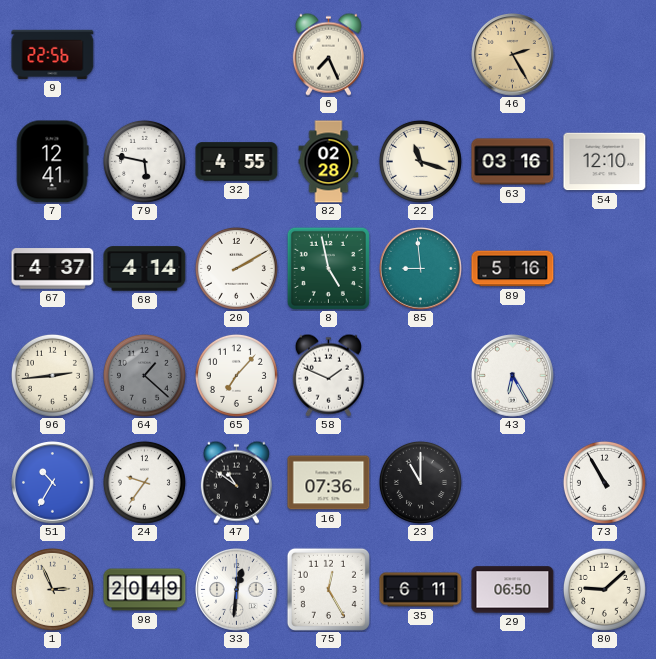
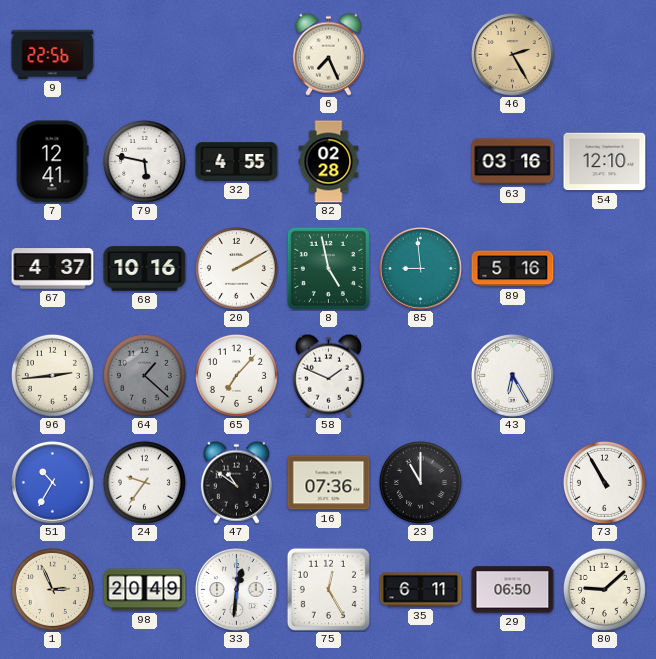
22: 11:18 -> none
68: 4:14 -> 10:16
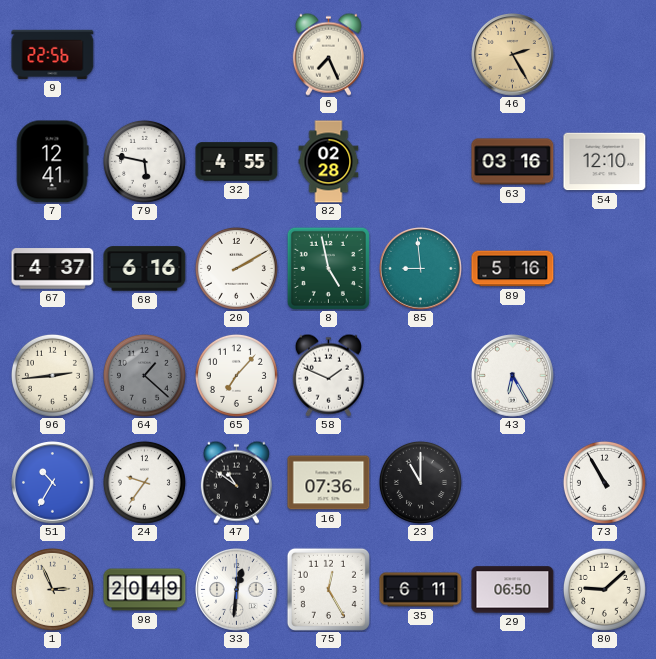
68: 10:16 -> 6:16
